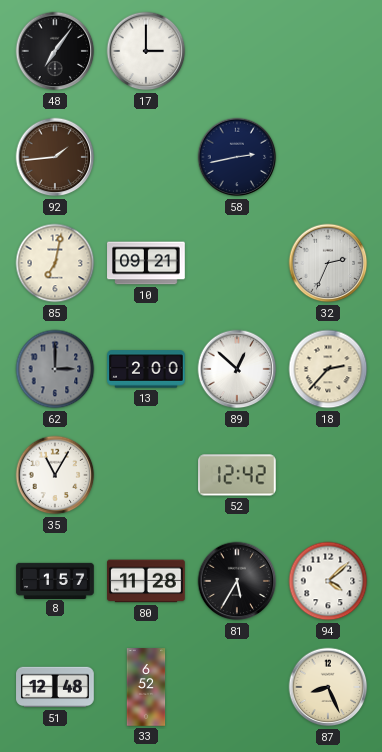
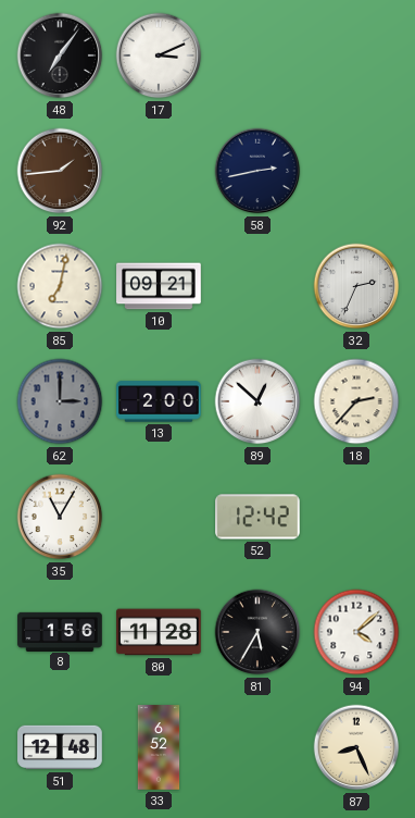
17: 3:00 -> 3:11
8: 1:57 -> 1:56
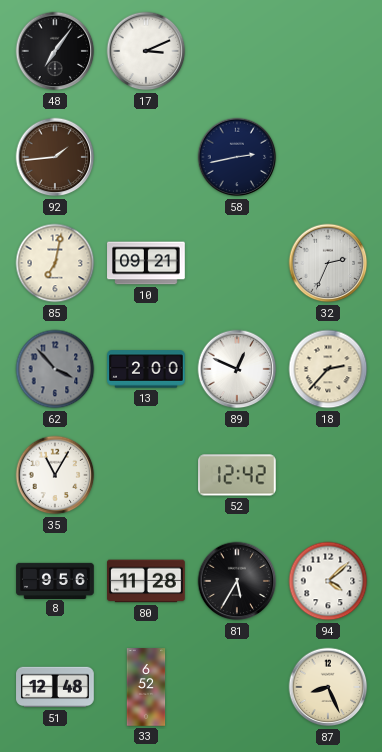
62: 3:00 -> 3:53
89: 12:52 -> 12:49
8: 1:56 -> 9:56
